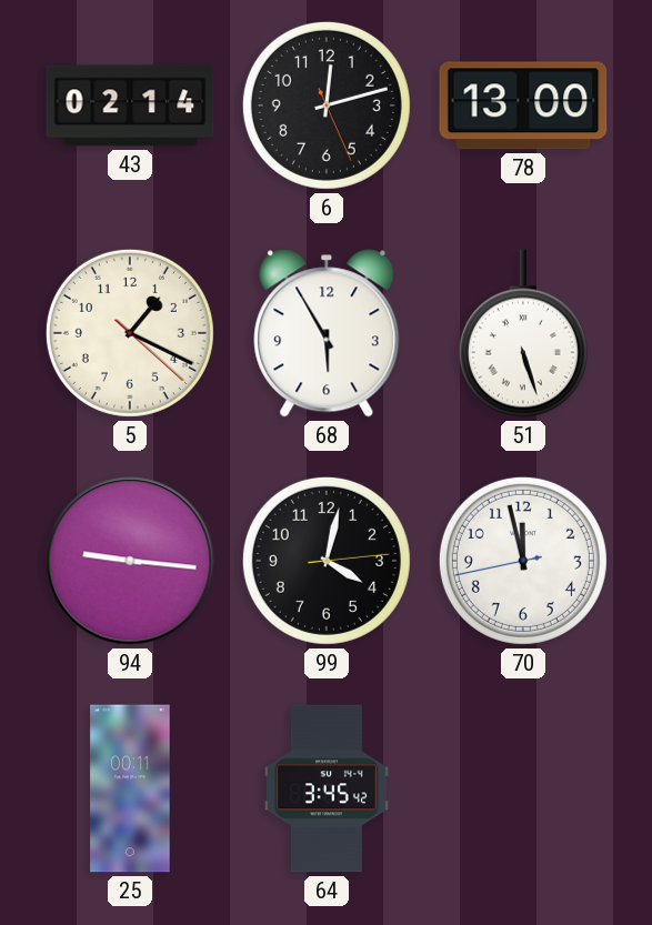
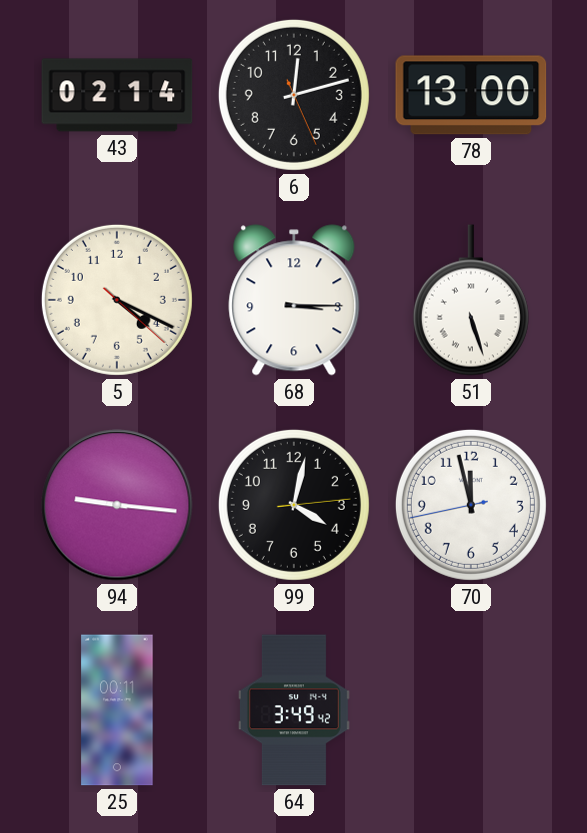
5: 1:19 -> 4:19
68: 5:55 -> 3:15
64: 3:45 -> 3:49
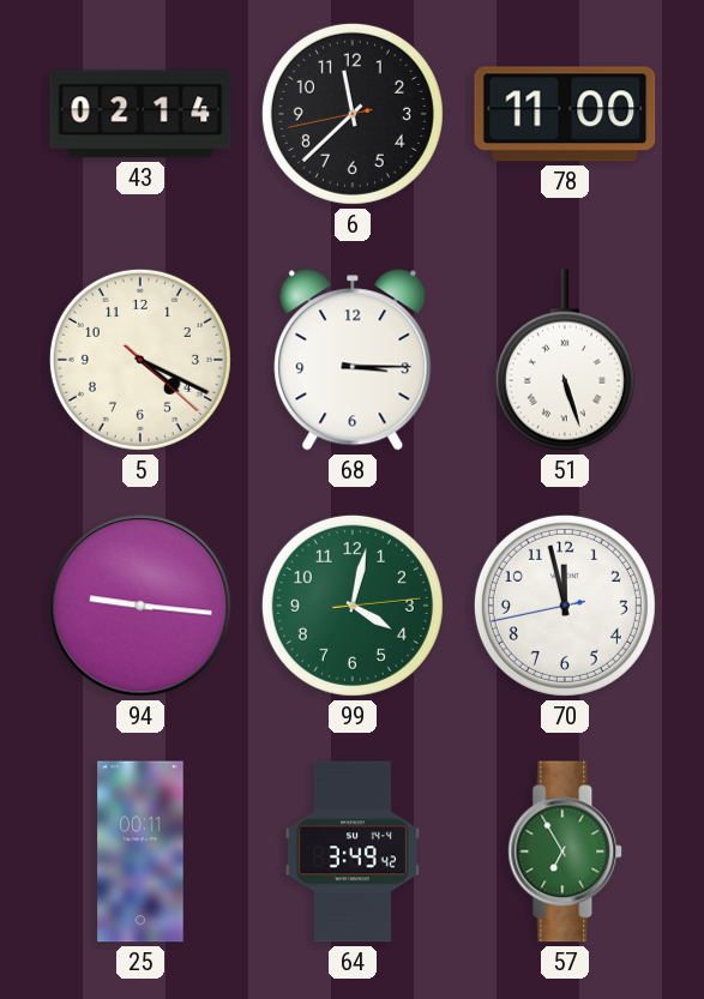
6: 12:12 -> 11:37
78: 13:00 -> 11:00
99 dial: black -> green
57: none -> 6:55
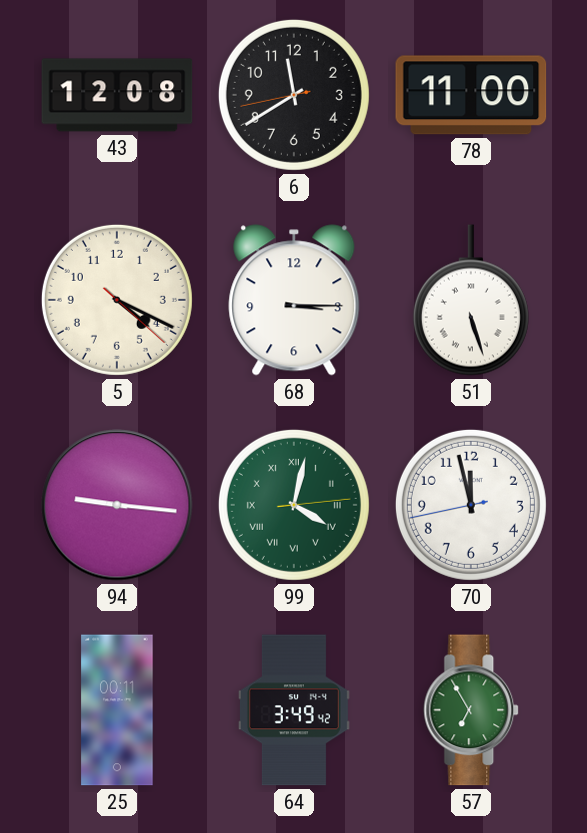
43: 02:14 -> 12:08
6: 11:37 -> 11:39
99 numerals: Arabic -> Roman
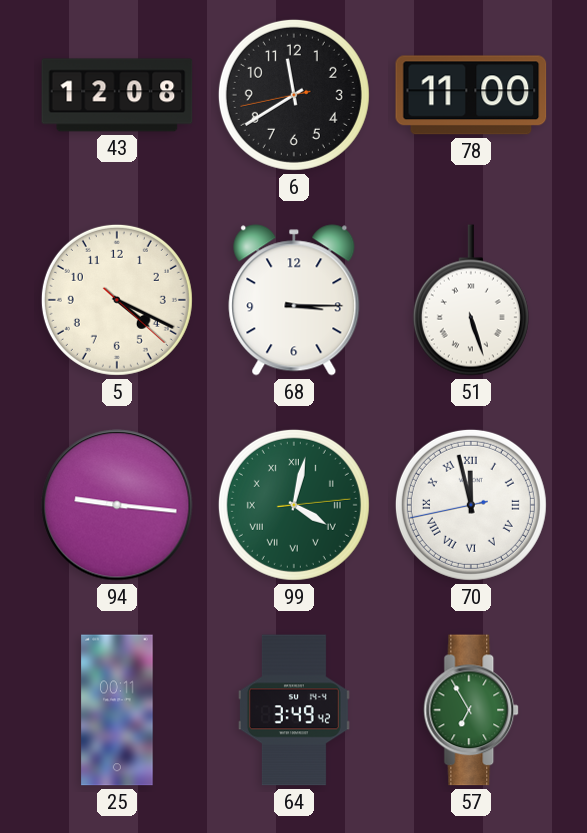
70 numerals: Arabic -> Roman
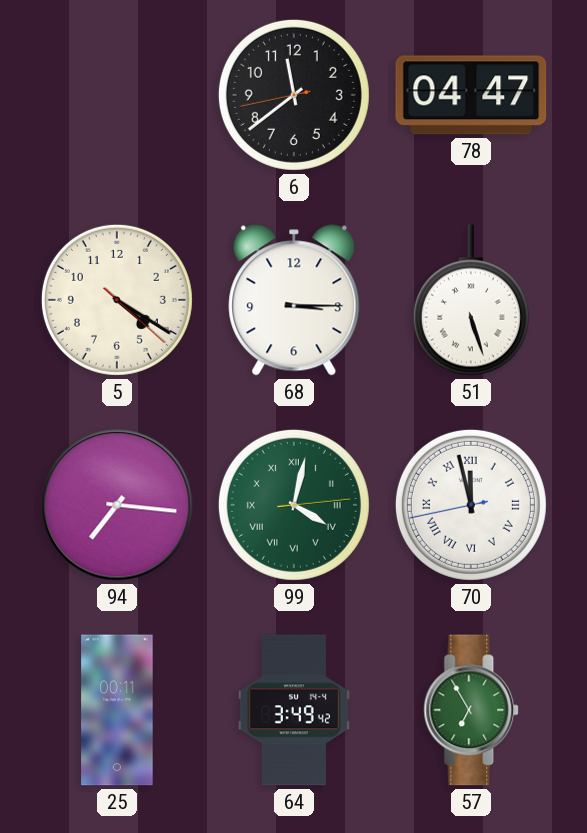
43: 12:08 -> none
6: 11:39 -> 11:38
78: 11:00 -> 04:47
5: 4:19 -> 4:20
94: 9:16 -> 7:16
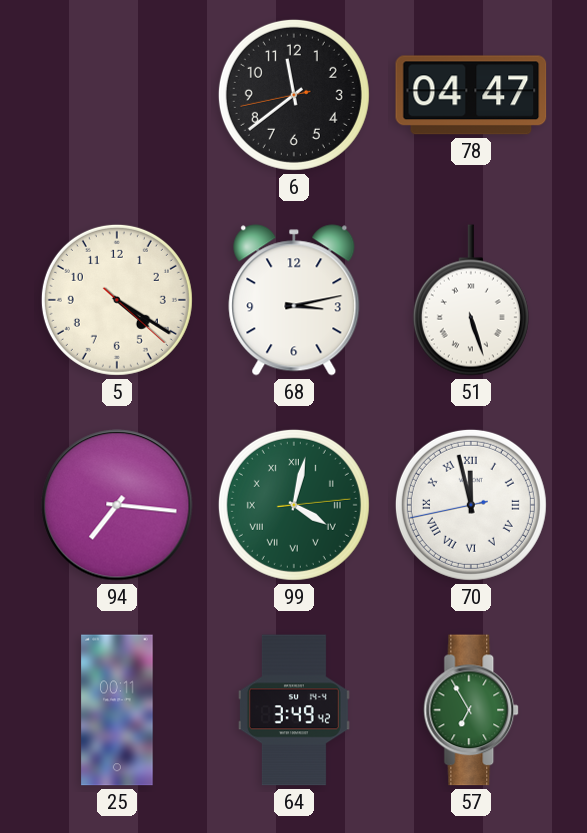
68: 3:15 -> 3:13
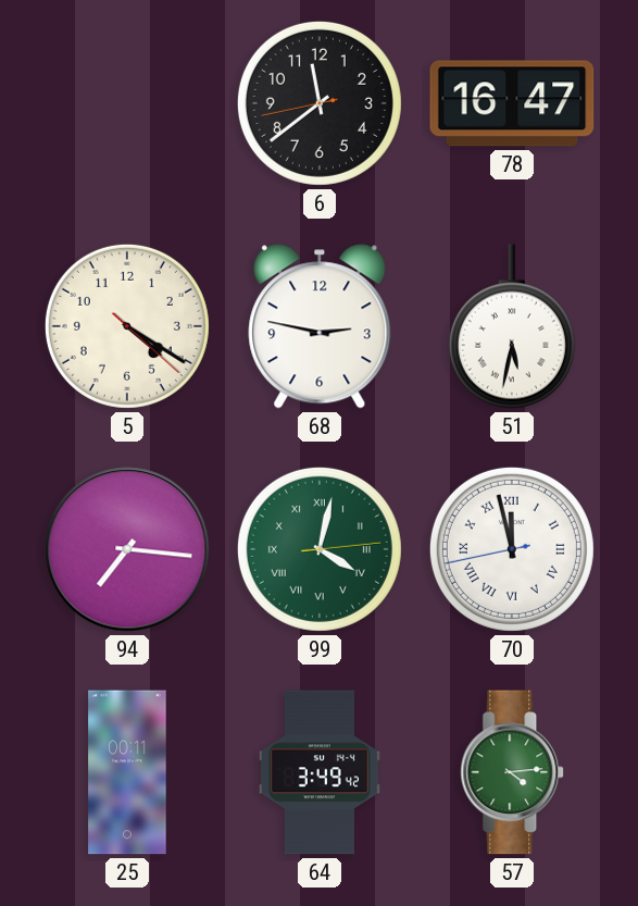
78: 04:47 -> 16:47
68: 3:13 -> 2:47
51: 5:27 -> 5:32
57: 6:55 -> 4:14
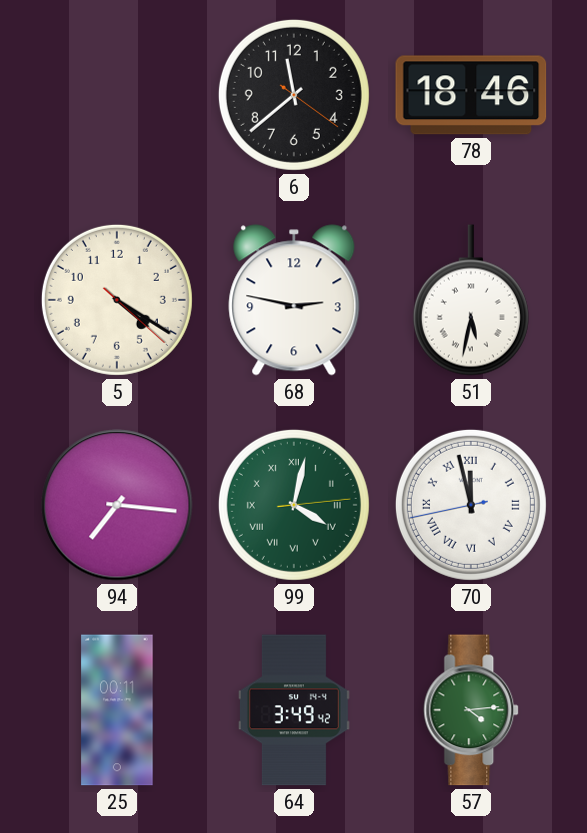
6: 11:38:43 -> 11:38:21
78: 16:47 -> 18:46
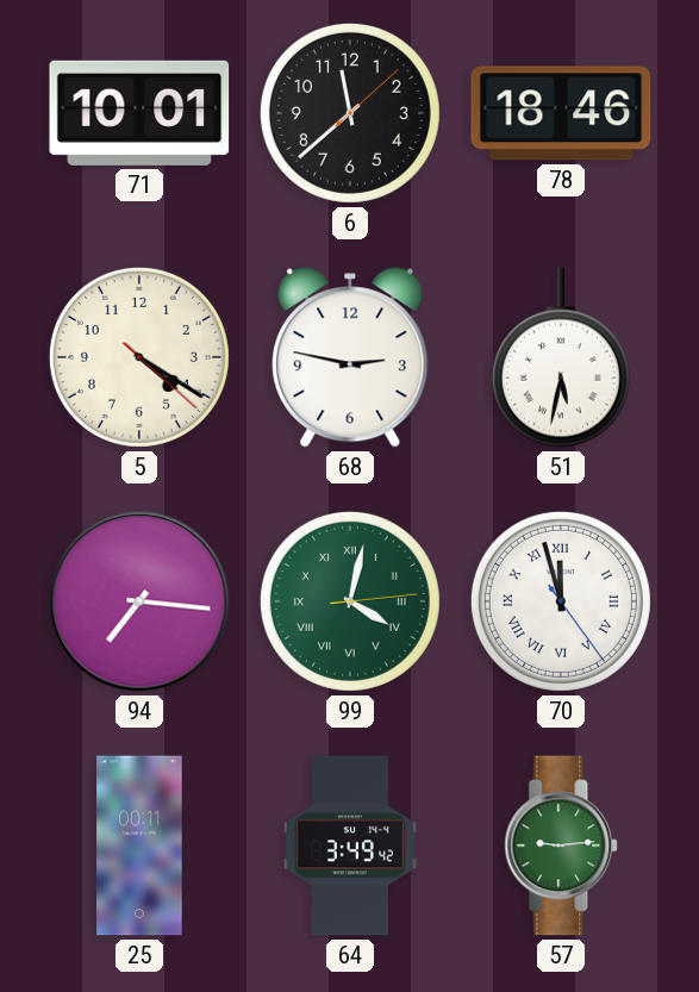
71: none -> 10:01
6: 11:38:21 -> 11:38:08
70: 11:57:43 -> 11:57:24
57: 4:14 -> 9:14
